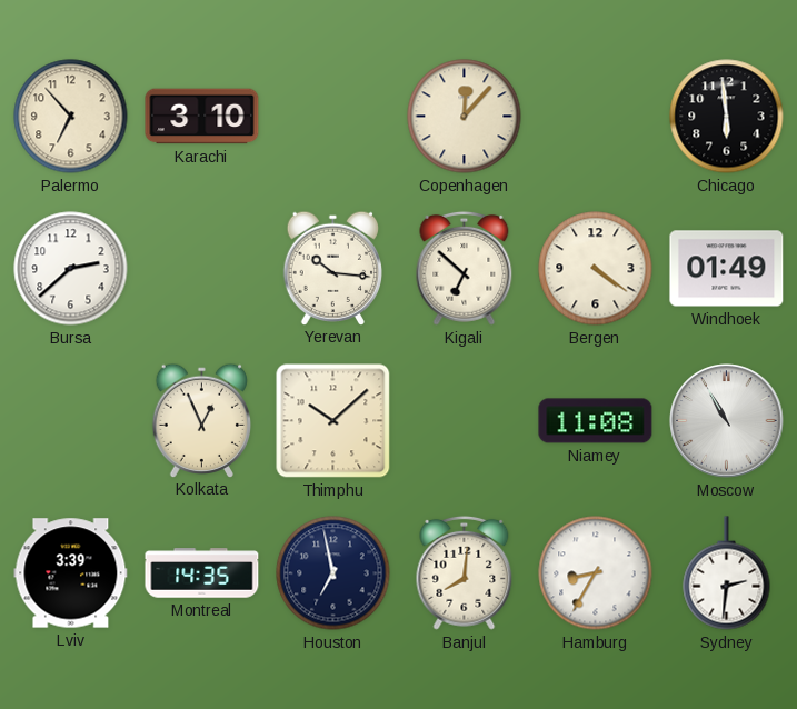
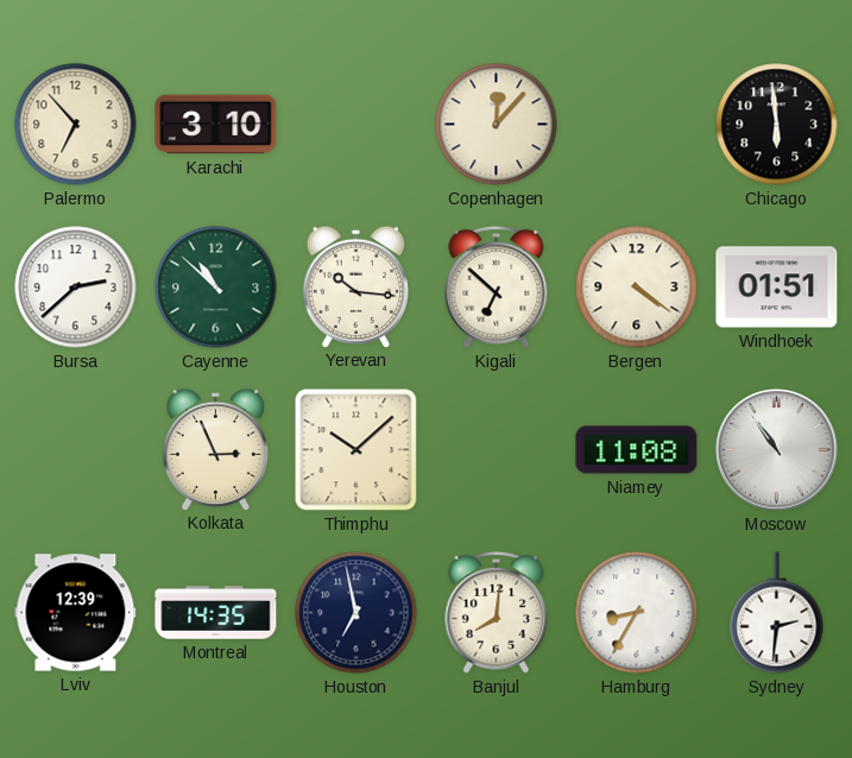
Cayenne: none -> 10:52
Windhoek: 01:49 -> 01:51
Kolkata: 12:56 -> 2:56
Moscow: 10:55 -> 10:54
Lviv: 3:39 -> 12:39
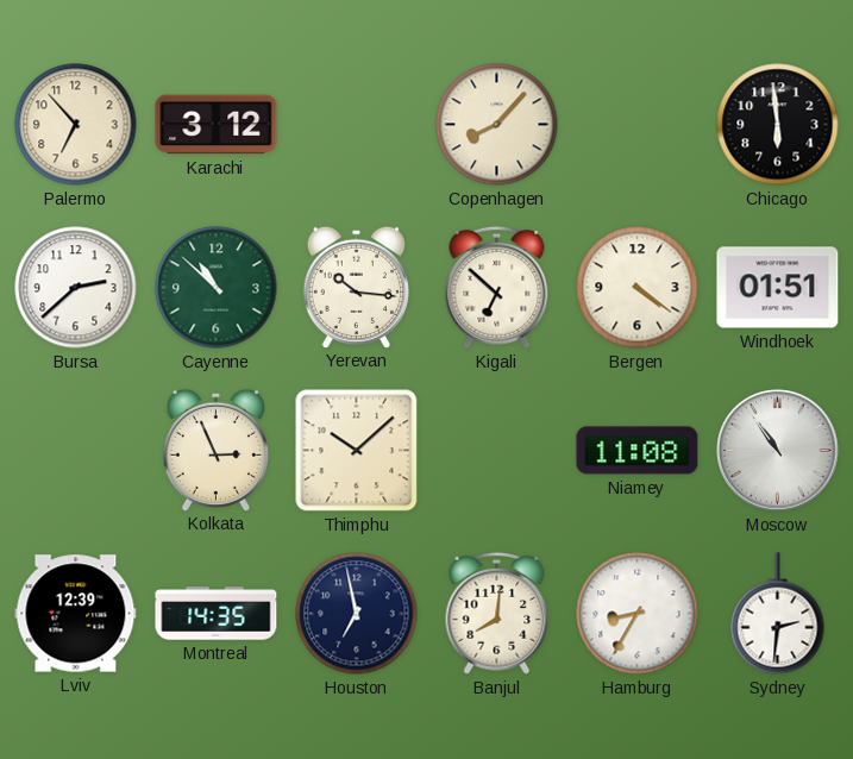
Karachi: 3:10 -> 3:12
Copenhagen: 12:07 -> 8:07
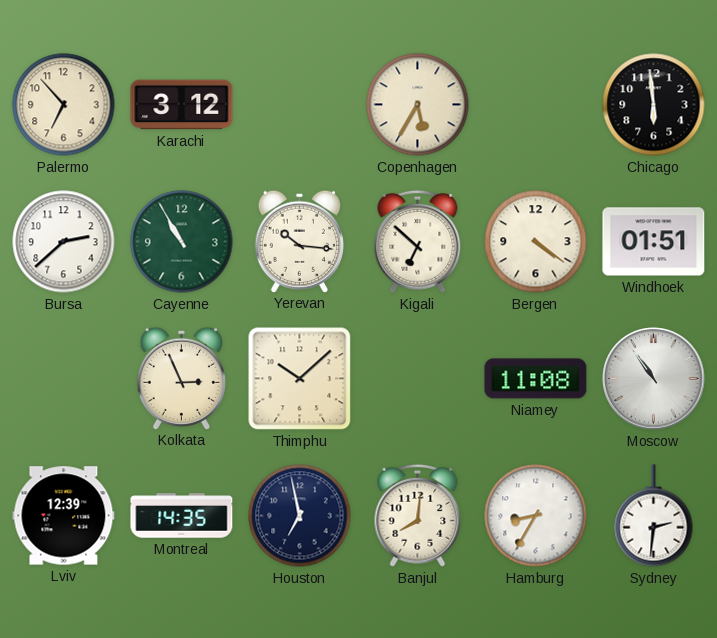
Copenhagen: 8:07 -> 5:35
Cayenne: 10:52 -> 10:55
